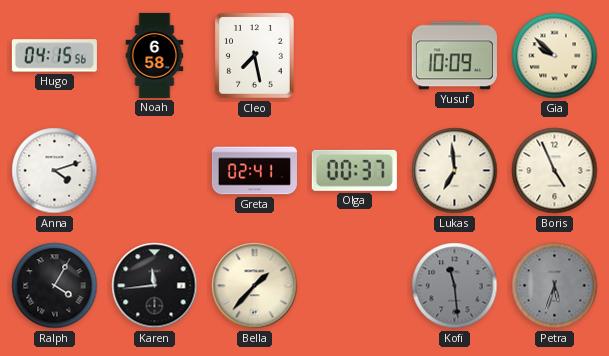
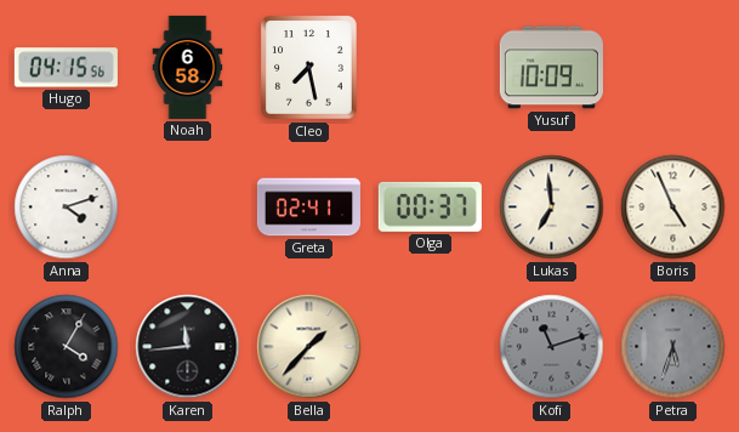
Gia: 9:52 -> none
Kofi: 11:29 -> 11:12
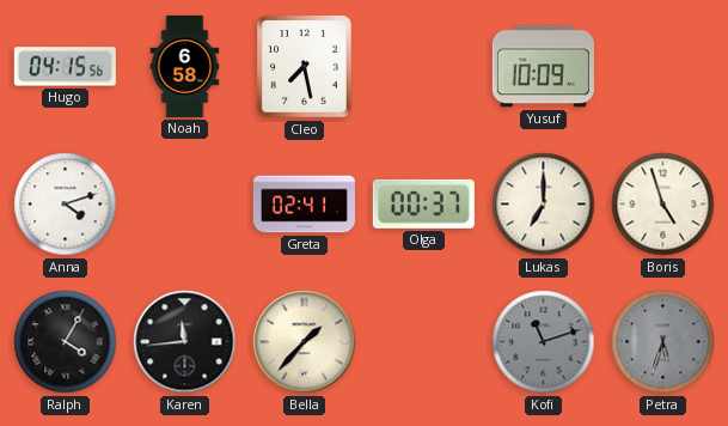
Lukas: 6:59 -> 7:00
Boris: 4:56 -> 4:57
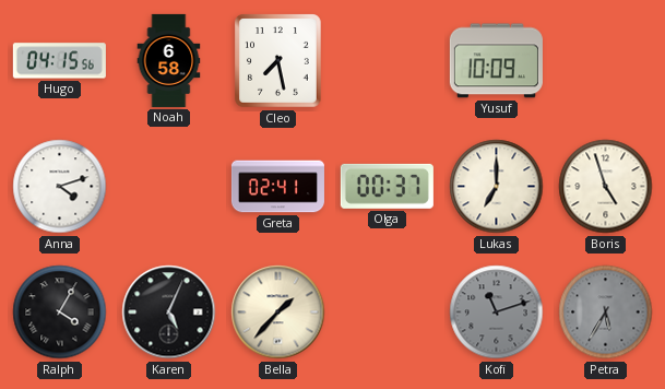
Karen: 11:44 -> 5:04
Petra: 5:33 -> 5:35
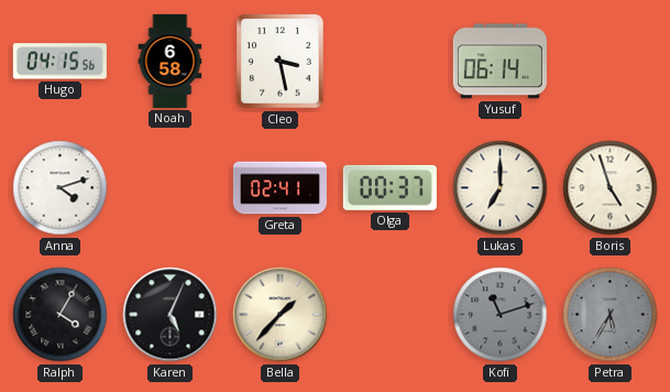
Cleo: 7:28 -> 3:28
Yusuf: 10:09 -> 06:14
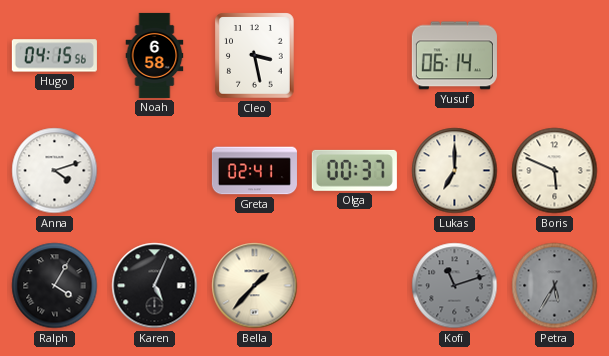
Boris: 4:57 -> 5:49
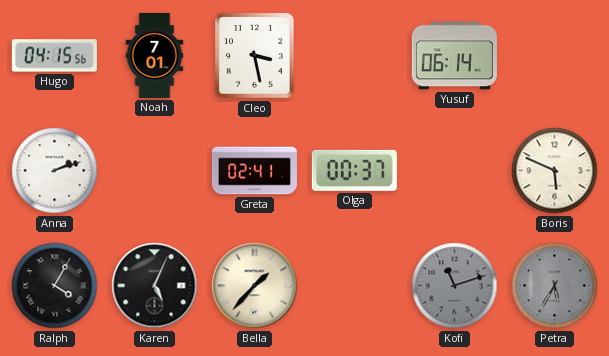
Noah: 6:58 -> 7:01
Anna: 4:12 -> 2:12
Lukas: 7:00 -> none
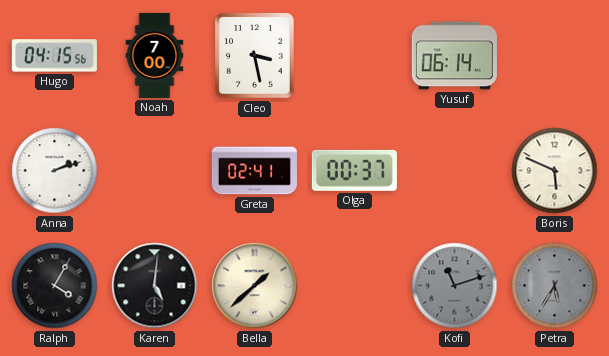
Noah: 7:01 -> 7:00
Karen: 5:04 -> 5:01
Bella: 1:37 -> 1:38
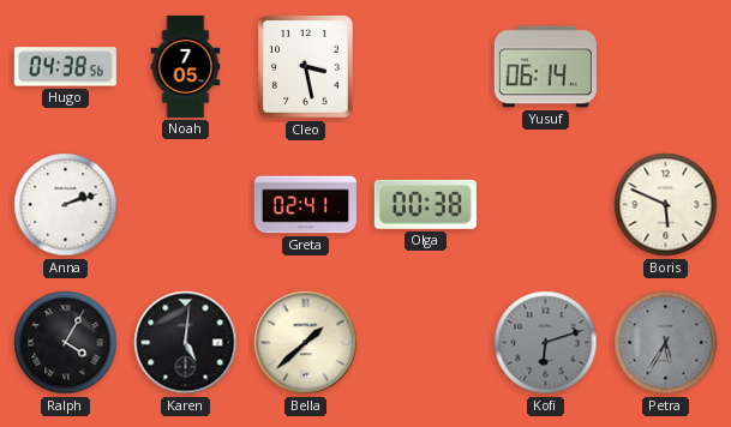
Hugo: 04:15 -> 04:38
Noah: 7:00 -> 7:05
Olga: 00:37 -> 00:38
Kofi: 11:12 -> 6:12
